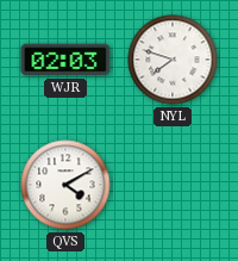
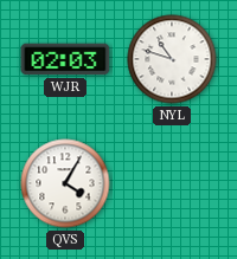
NYL: 7:48 -> 10:48
QVS: 4:10 -> 4:05
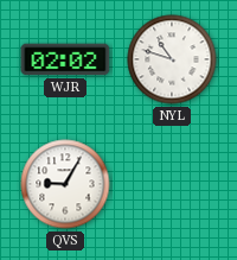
WJR: 02:03 -> 02:02
QVS: 4:05 -> 9:05
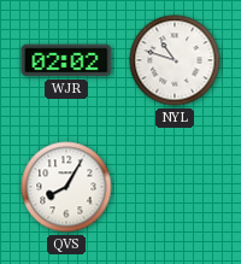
QVS: 9:05 -> 8:05
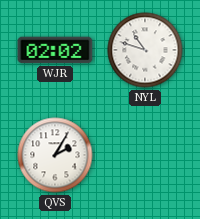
QVS: 8:05 -> 2:05
